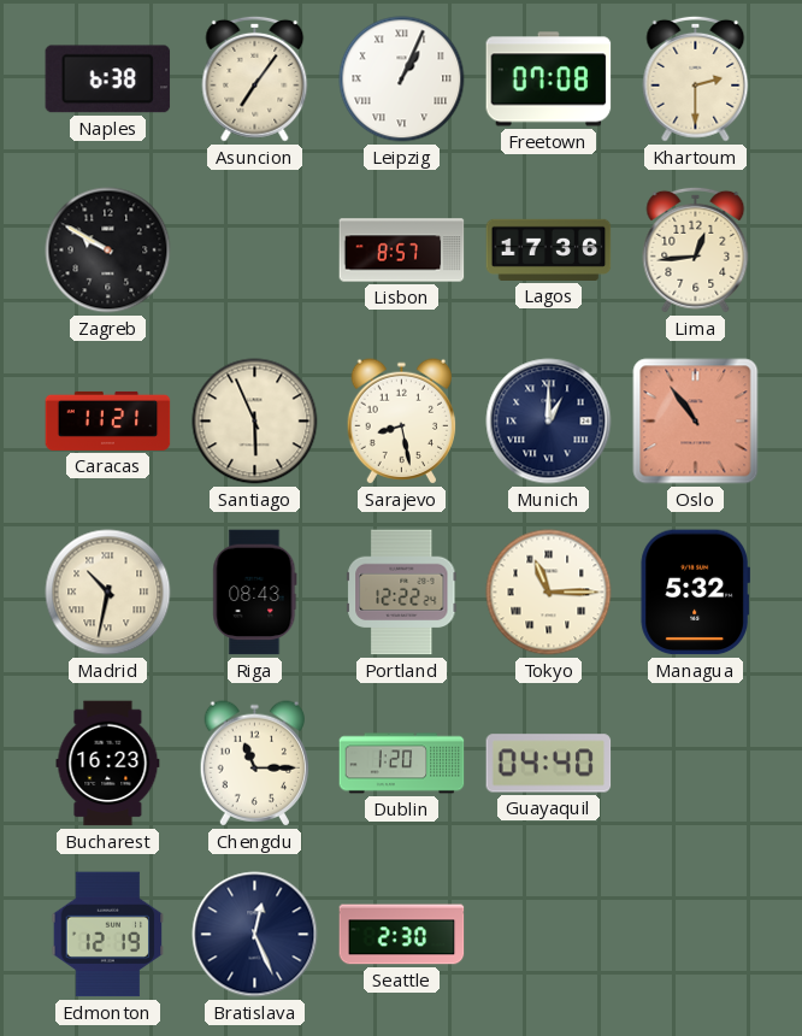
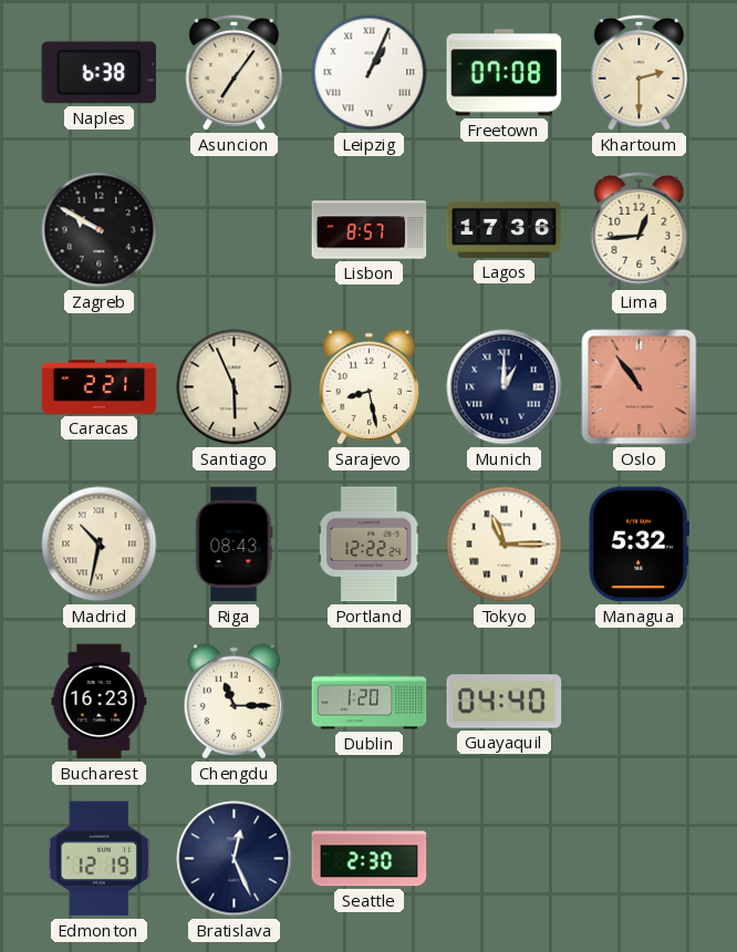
Caracas: 11:21 -> 2:21
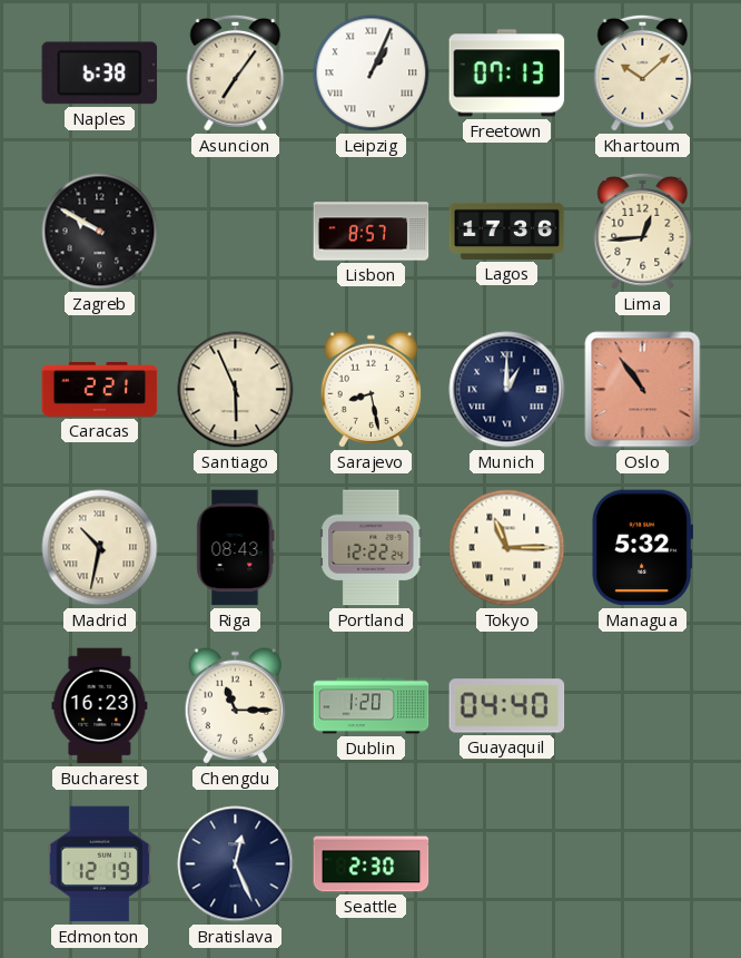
Freetown: 07:08 -> 07:13
Khartoum: 2:30 -> 10:08
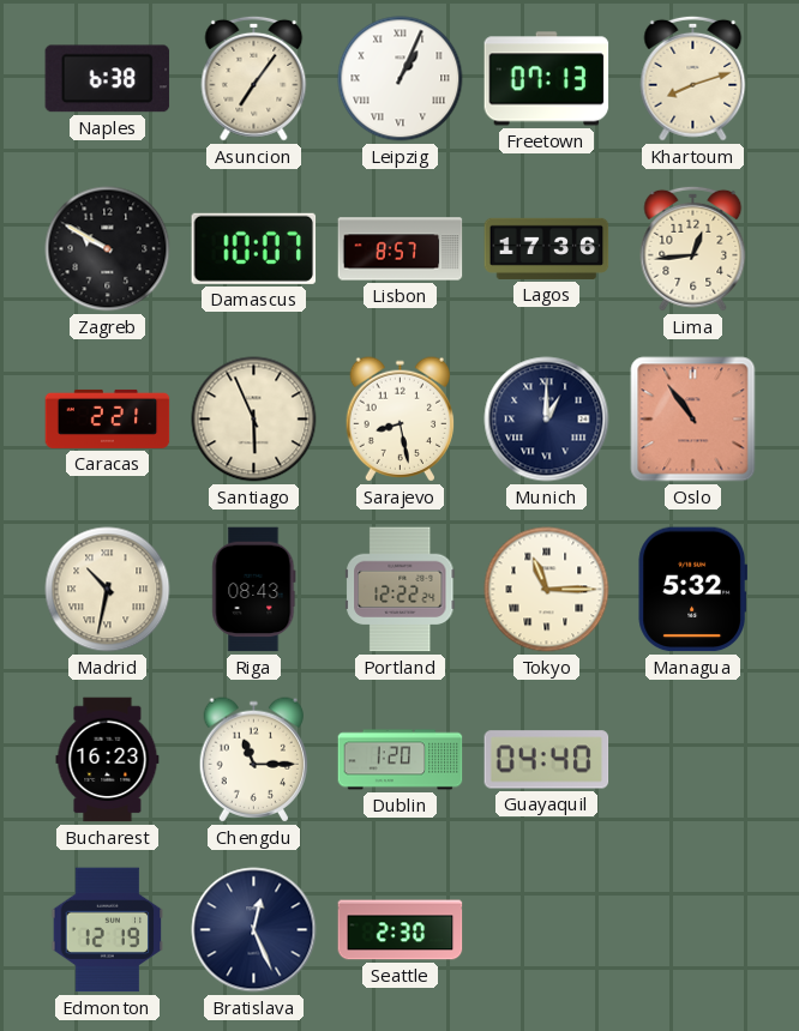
Khartoum: 10:08 -> 8:12
Damascus: none -> 10:07
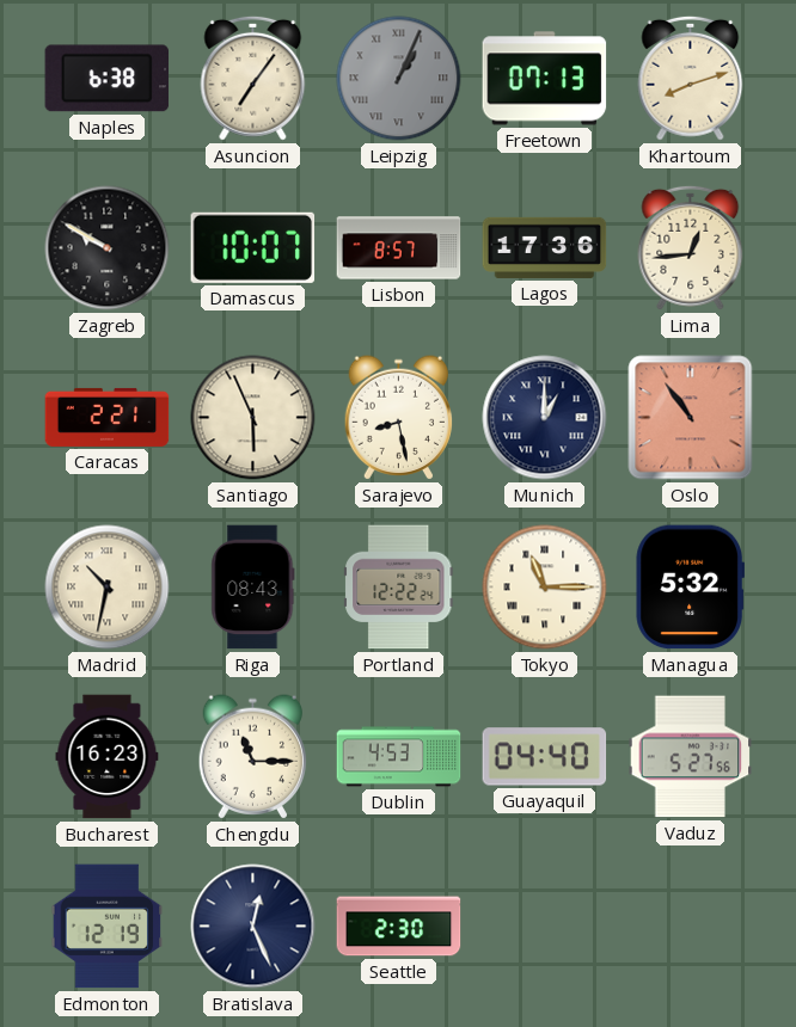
Leipzig dial: white -> grey
Dublin: 1:20 -> 4:53
Vaduz: none -> 5:27
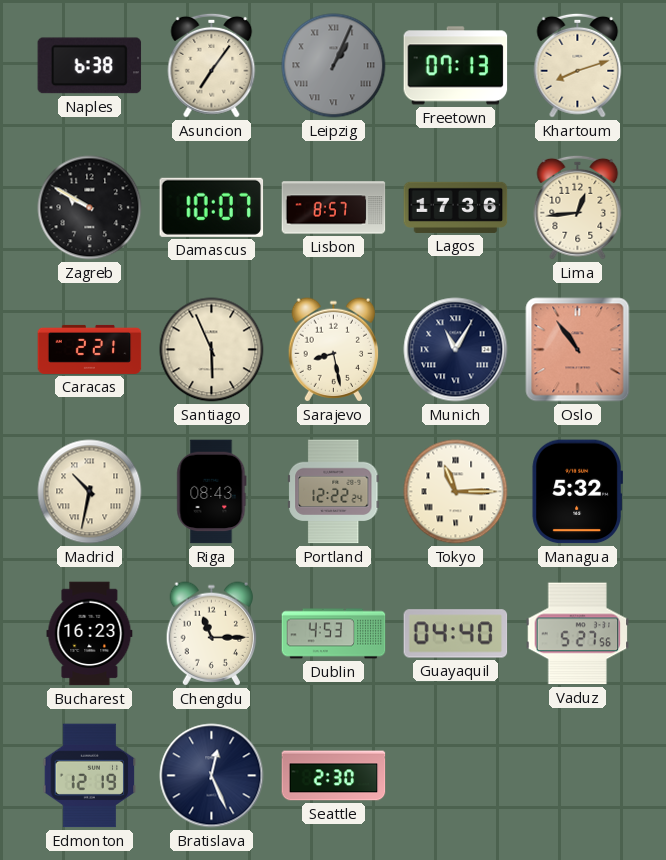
Munich: 1:00 -> 11:05
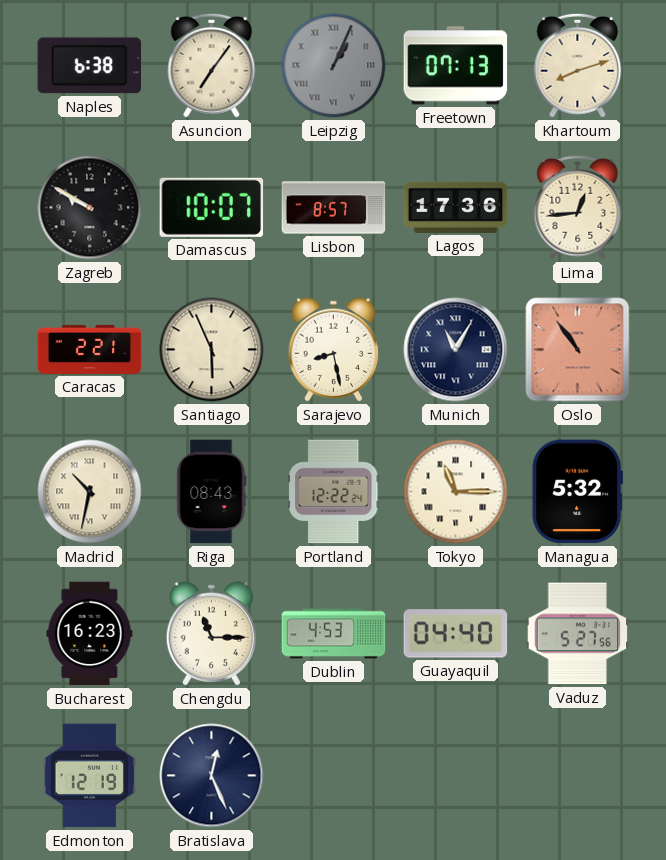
Seattle: 2:30 -> none
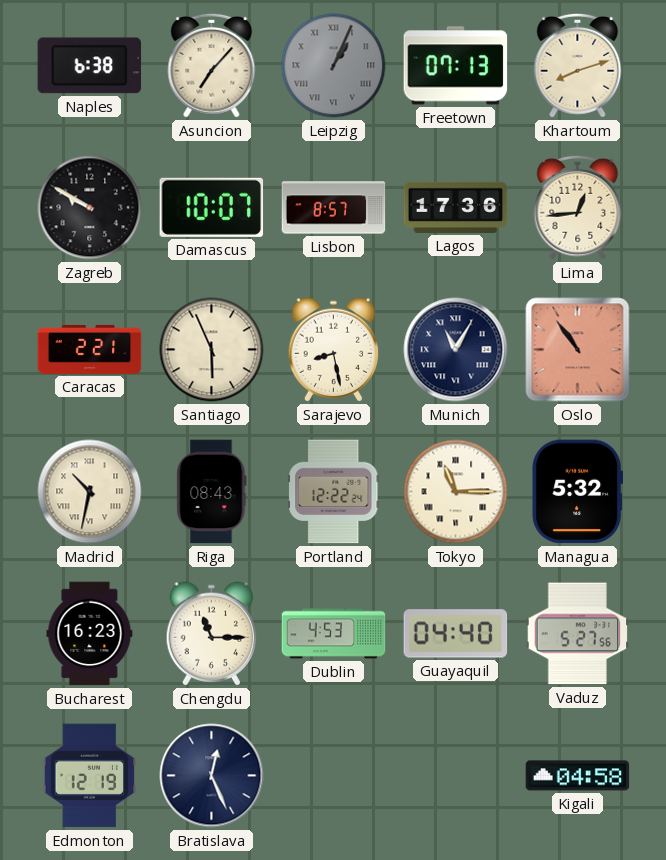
Asuncion: 7:06 -> 7:07
Kigali: none -> 04:58
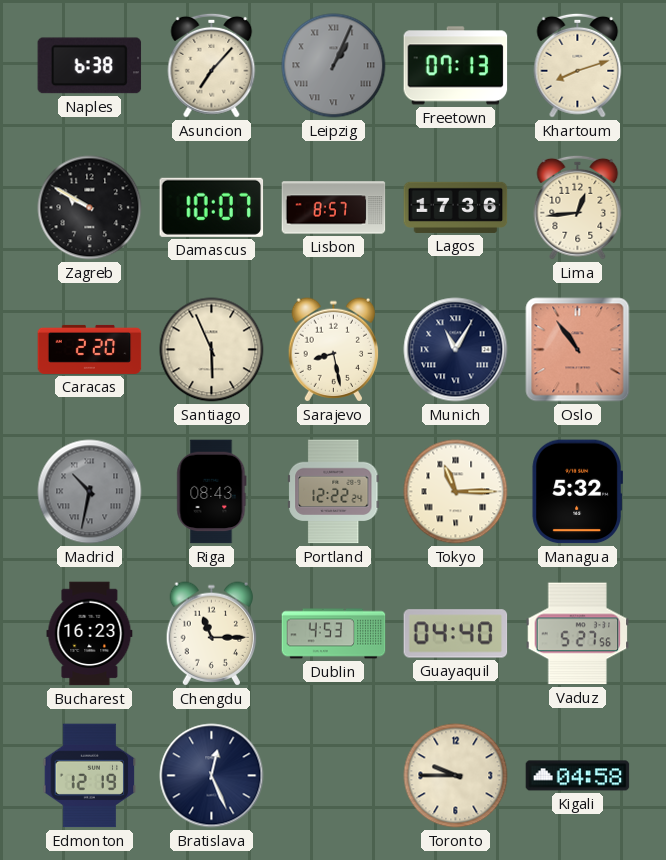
Caracas: 2:21 -> 2:20
Madrid dial: cream -> grey
Toronto: none -> 9:45
